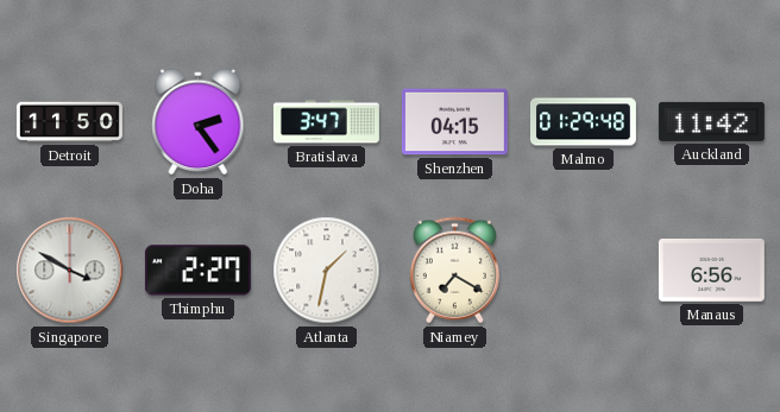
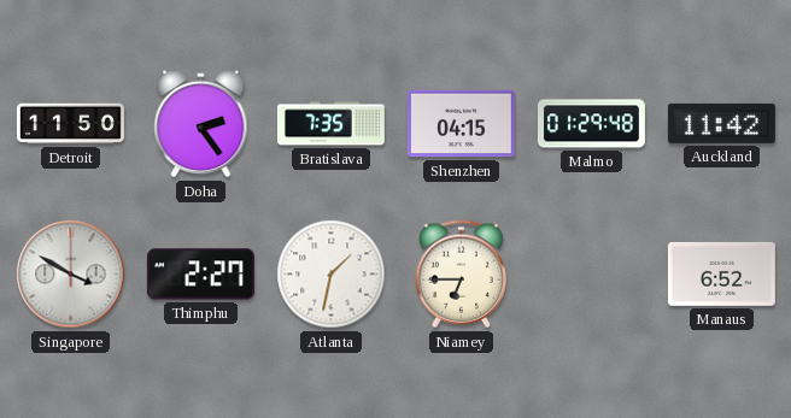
Bratislava: 3:47 -> 7:35
Niamey: 7:20 -> 6:45
Manaus: 6:56 -> 6:52
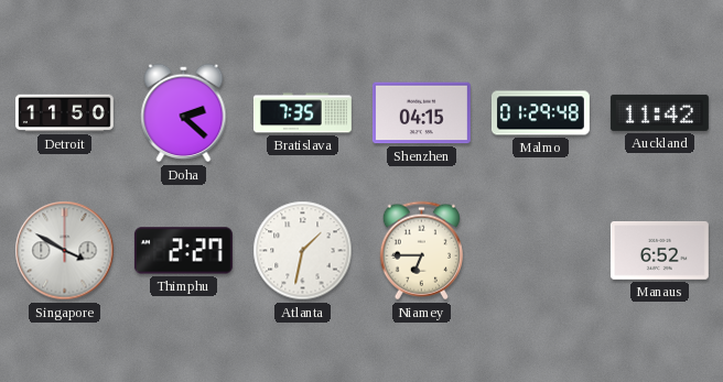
Doha: 2:24 -> 2:22
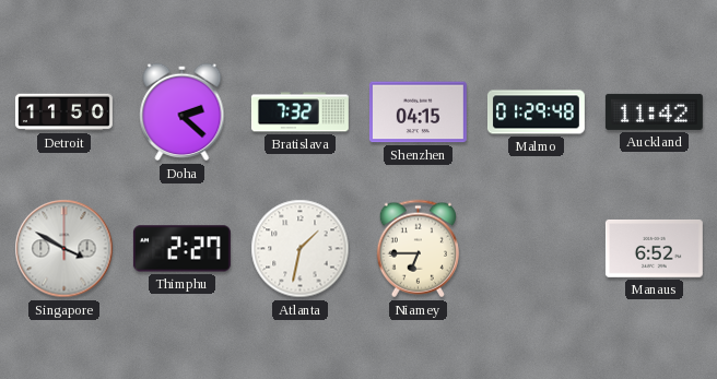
Bratislava: 7:35 -> 7:32
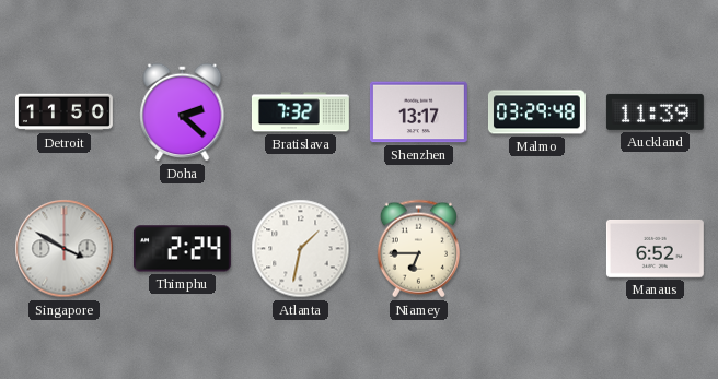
Shenzhen: 04:15 -> 13:17
Malmo: 01:29 -> 03:29
Auckland: 11:42 -> 11:39
Thimphu: 2:27 -> 2:24
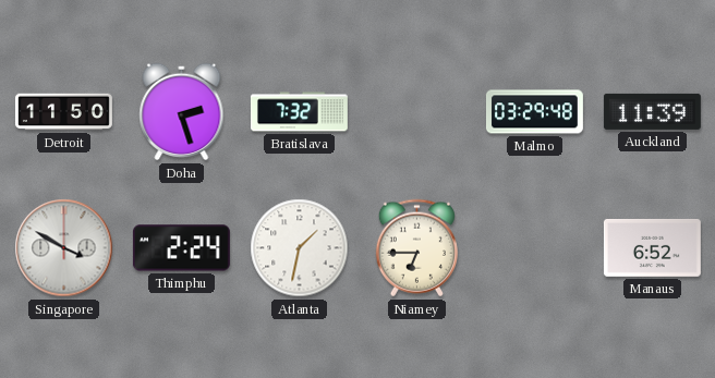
Doha: 2:22 -> 2:27
Shenzhen: 13:17 -> none
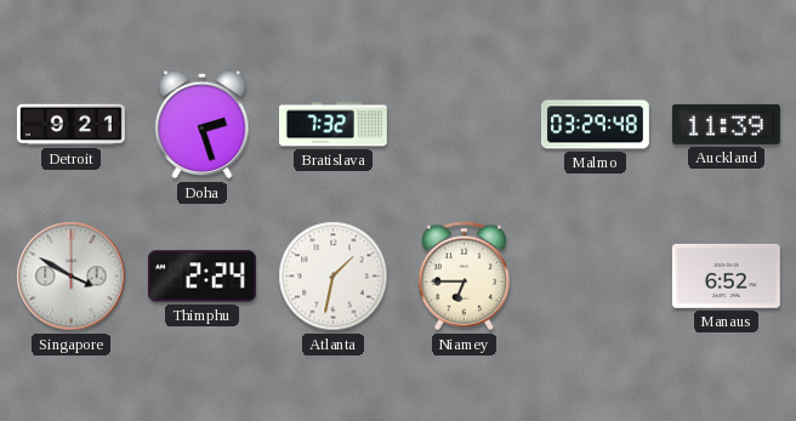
Detroit: 11:50 -> 9:21
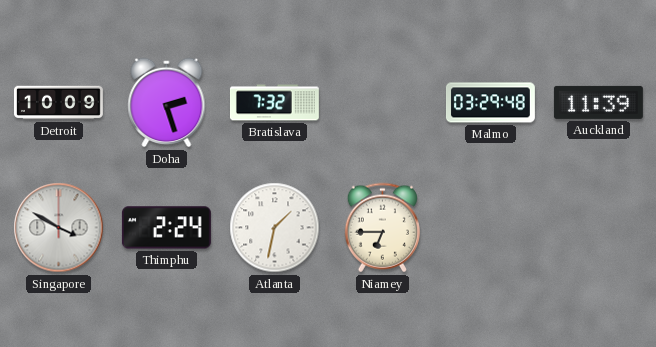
Detroit: 9:21 -> 10:09
Manaus: 6:52 -> none
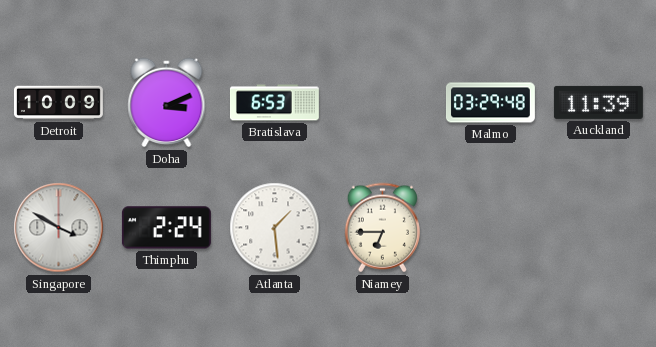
Doha: 2:27 -> 3:11
Bratislava: 7:32 -> 6:53
Atlanta: 1:32 -> 1:29
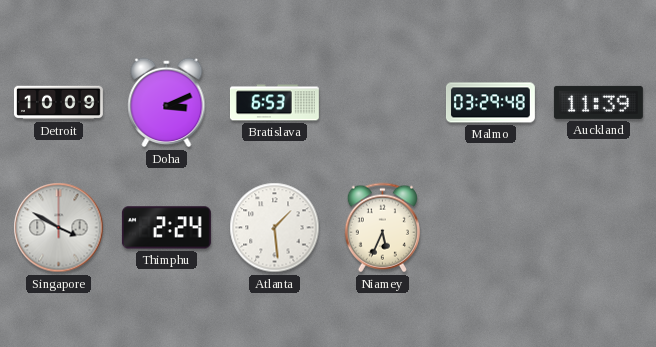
Niamey: 6:45 -> 5:34
